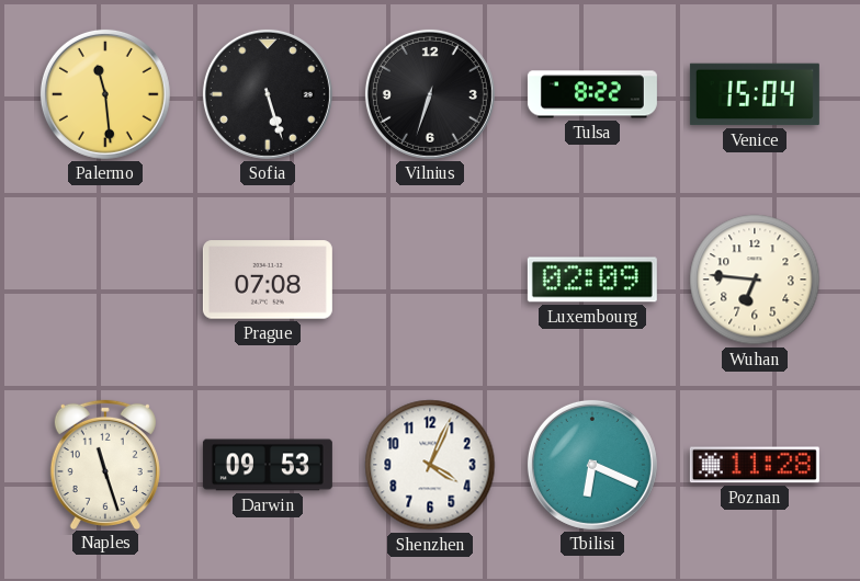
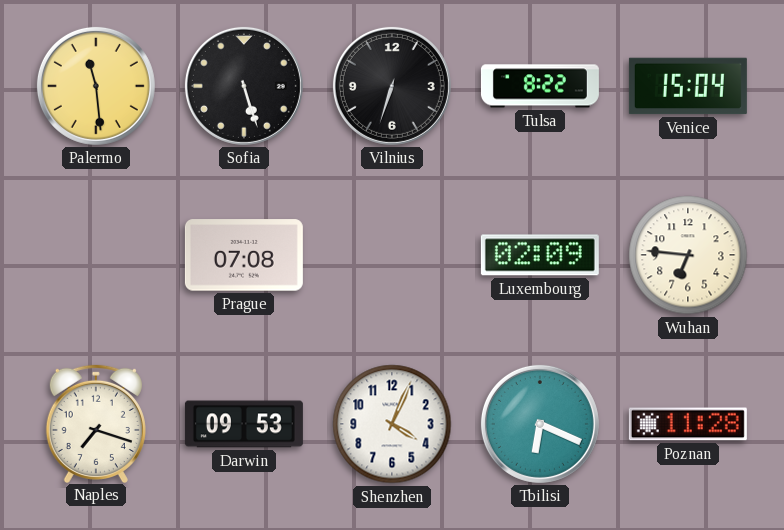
Naples: 11:27 -> 7:18
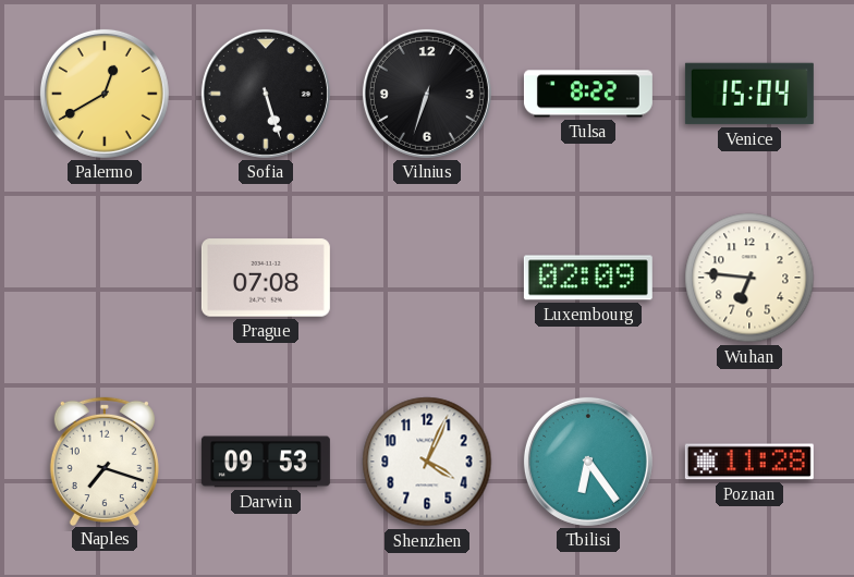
Palermo: 11:29 -> 12:40
Tbilisi: 6:19 -> 6:24
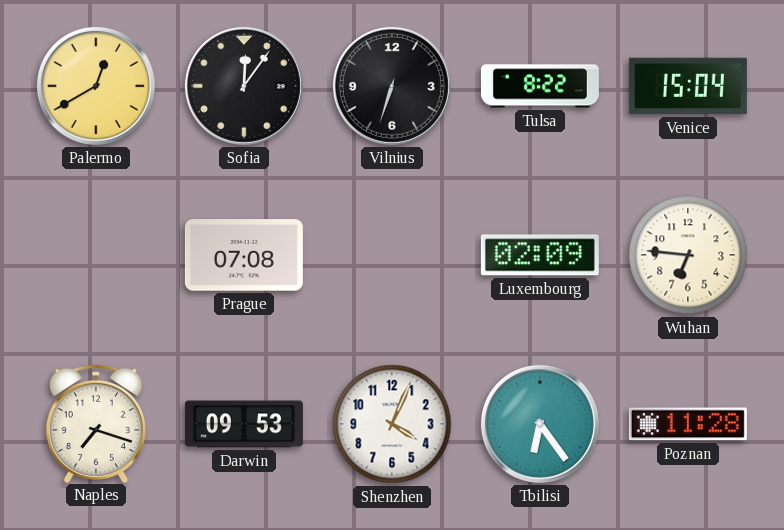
Sofia: 5:27 -> 12:06
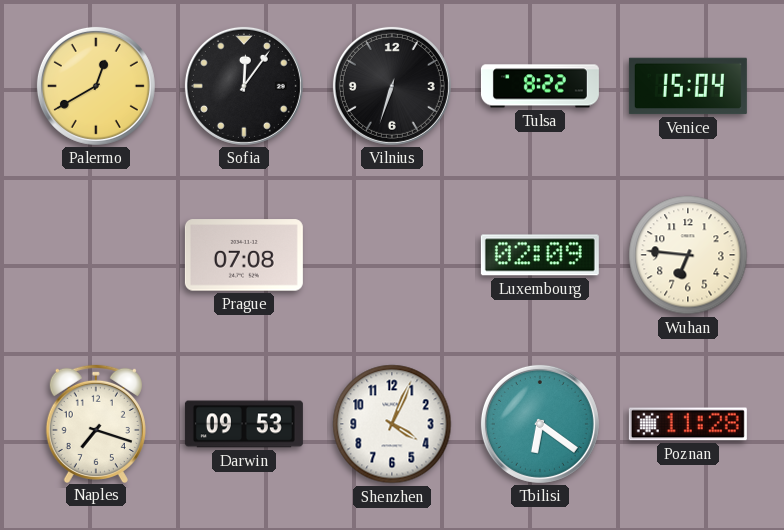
Tbilisi: 6:24 -> 6:21
